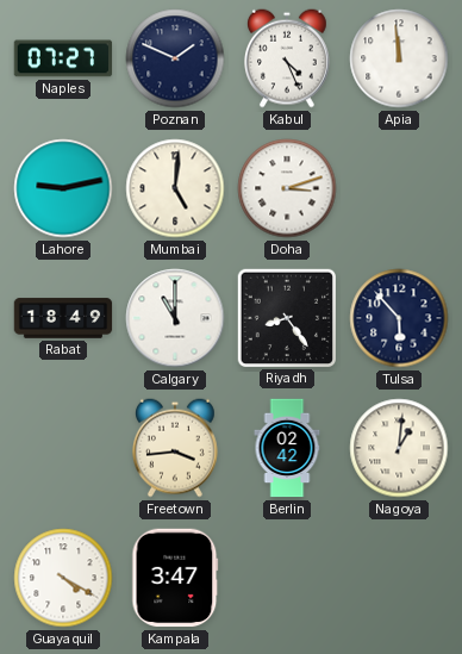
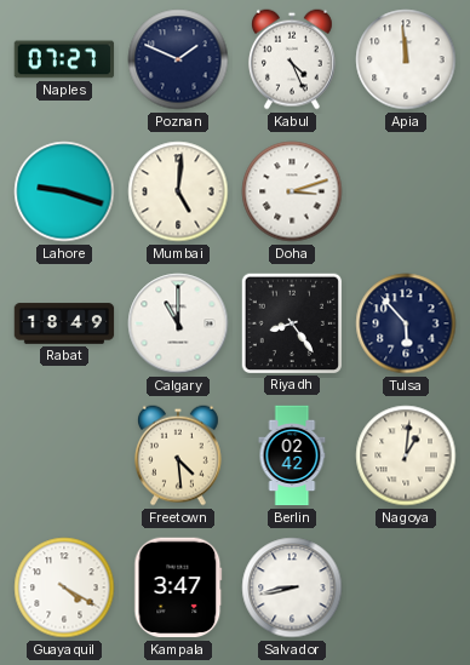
Lahore: 9:13 -> 9:18
Freetown: 3:44 -> 4:29
Salvador: none -> 8:43
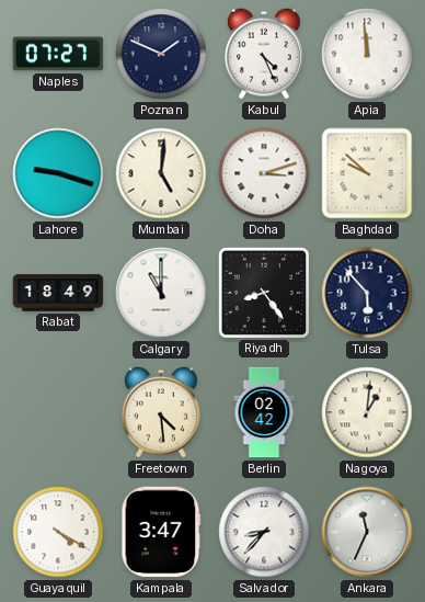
Baghdad: none -> 9:52
Salvador: 8:43 -> 8:37
Ankara: none -> 11:34
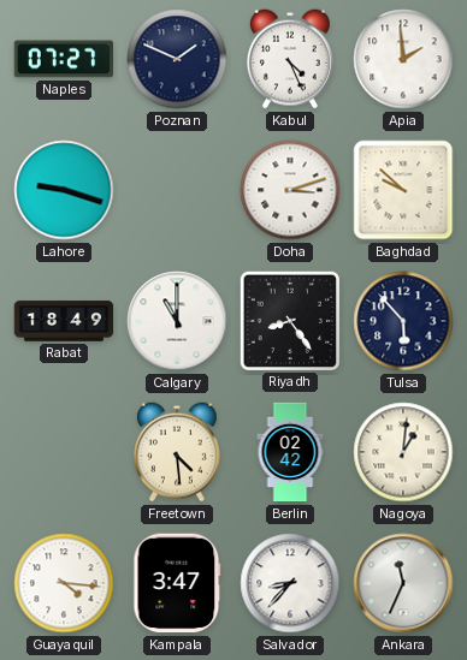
Apia: 11:59 -> 1:59
Mumbai: 5:01 -> none
Guayaquil: 4:20 -> 4:16
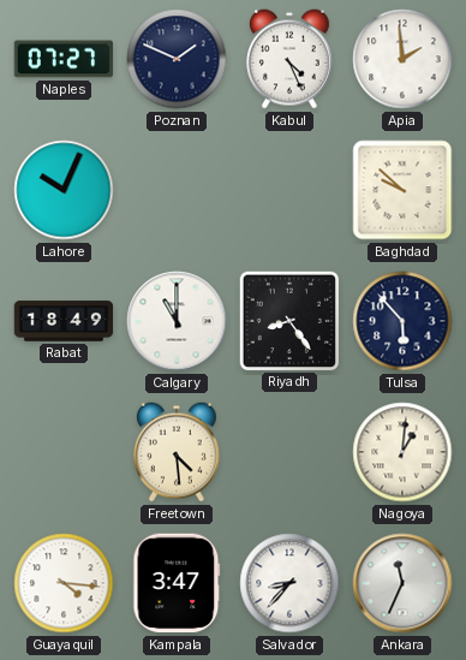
Lahore: 9:18 -> 10:04
Doha: 3:12 -> none
Berlin: 02:42 -> none
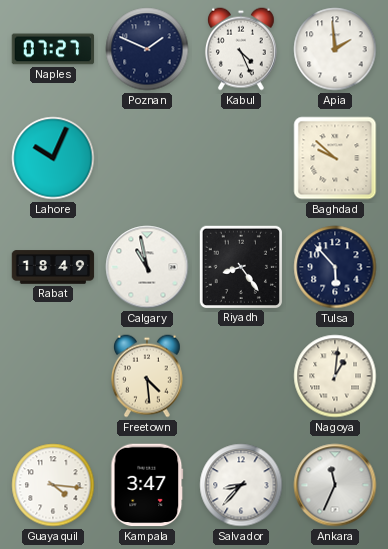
Calgary: 11:00 -> 10:58
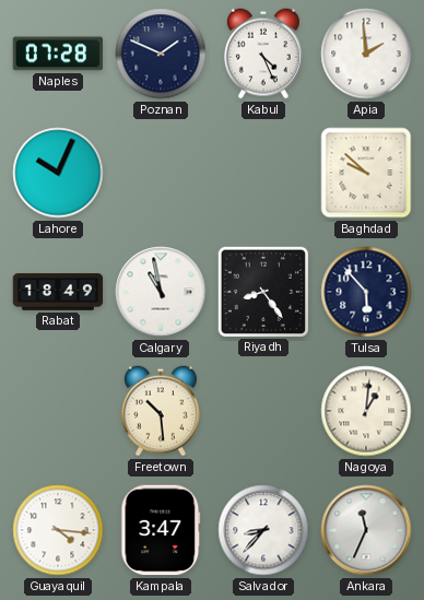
Naples: 07:27 -> 07:28
Freetown: 4:29 -> 10:29
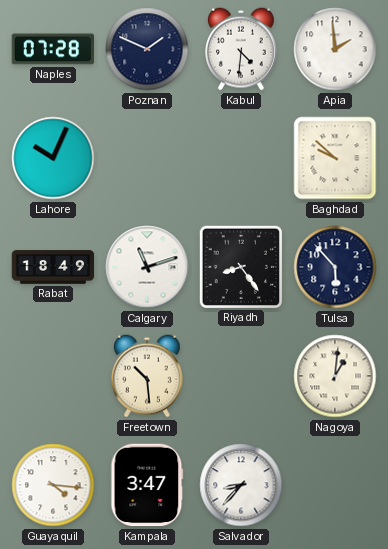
Kabul: 4:26 -> 4:31
Calgary: 10:58 -> 11:12
Ankara: 11:34 -> none
